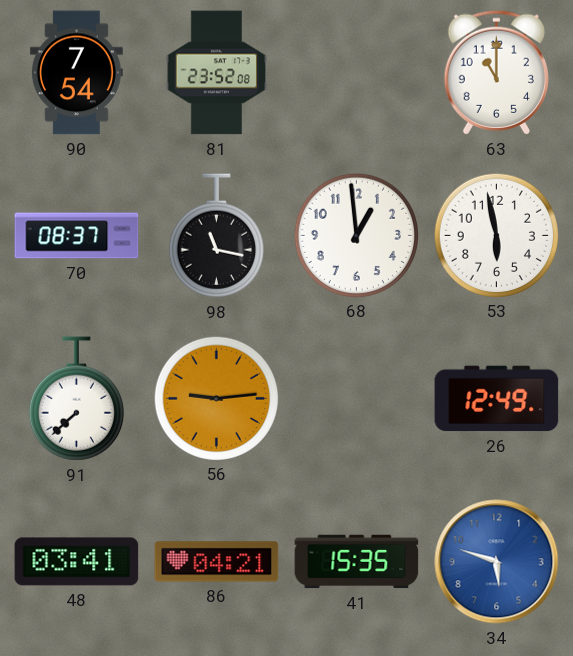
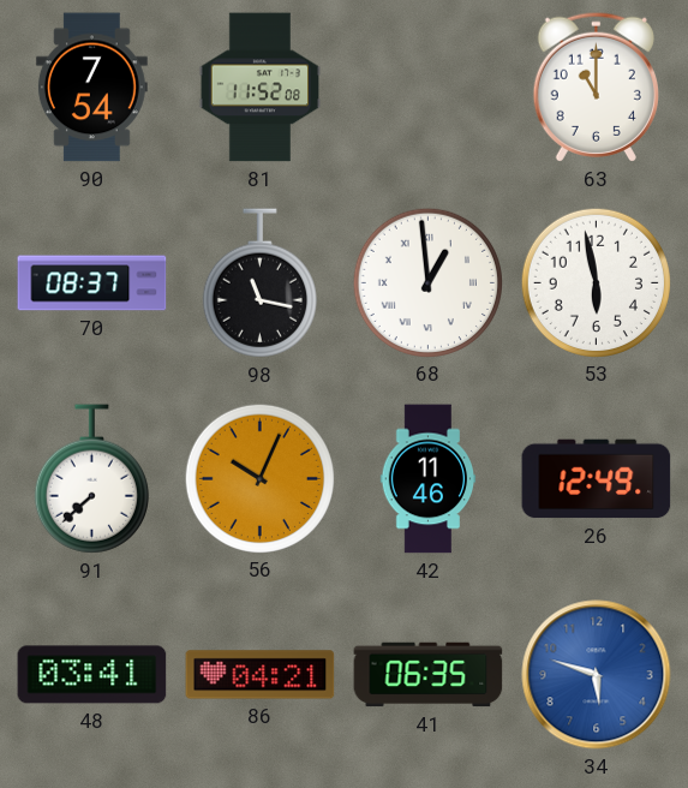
81: 23:52 -> 11:52
68 numerals: Arabic -> Roman
56: 9:14 -> 10:04
42: none -> 11:46
41: 15:35 -> 06:35
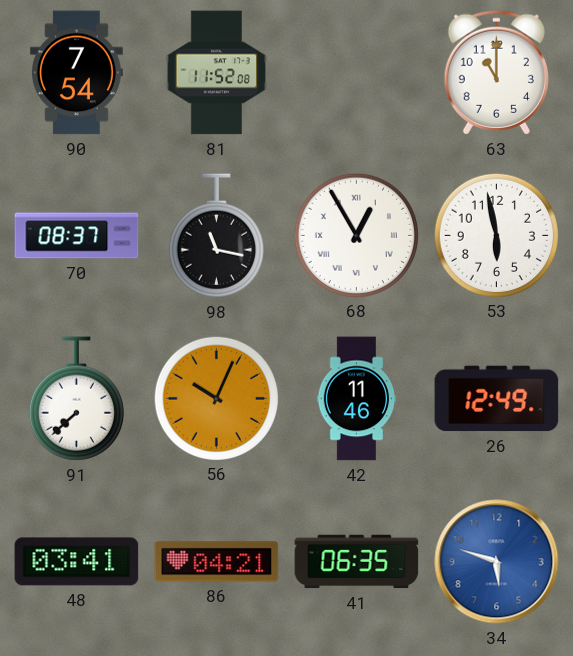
68: 12:59 -> 12:55
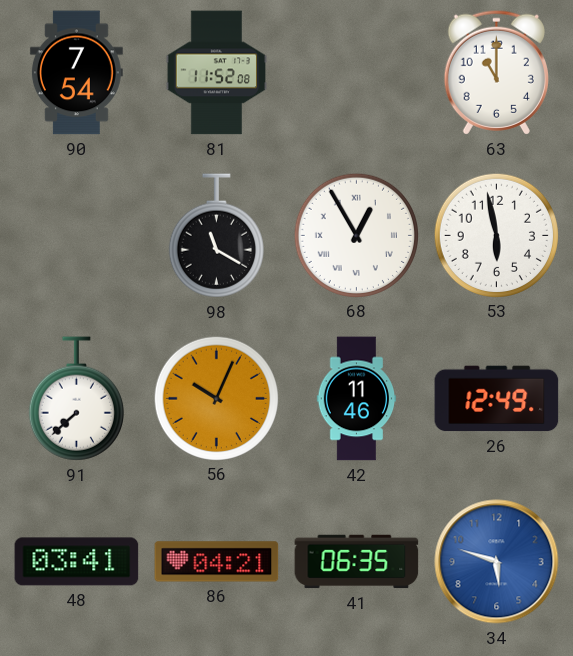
70: 08:37 -> none
98: 11:17 -> 11:20
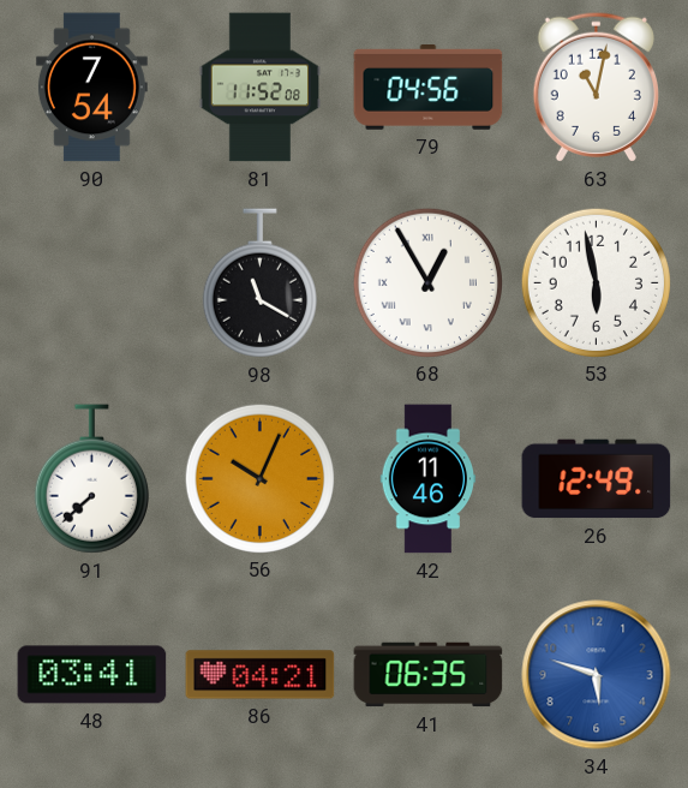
79: none -> 04:56
63: 11:00 -> 11:02
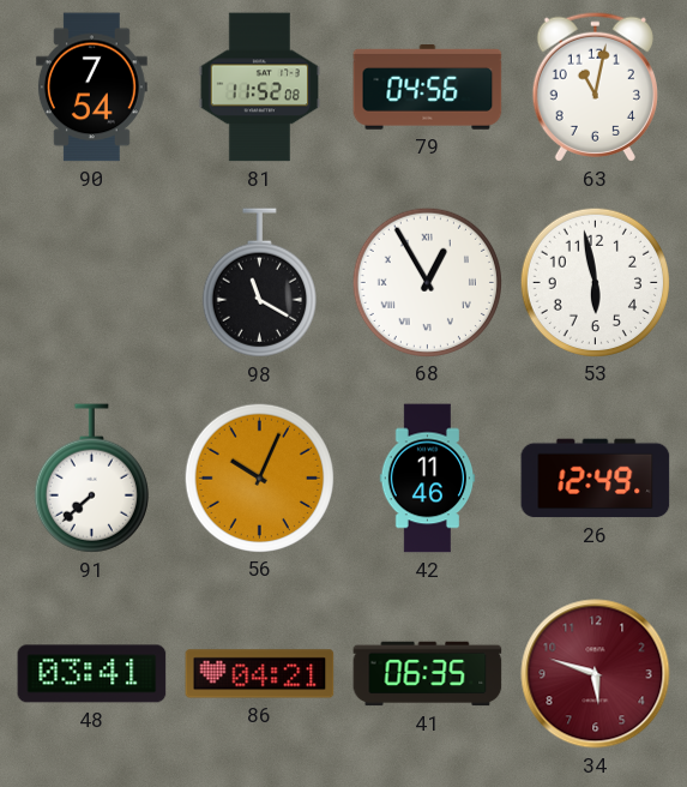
34 dial: blue -> burgundy
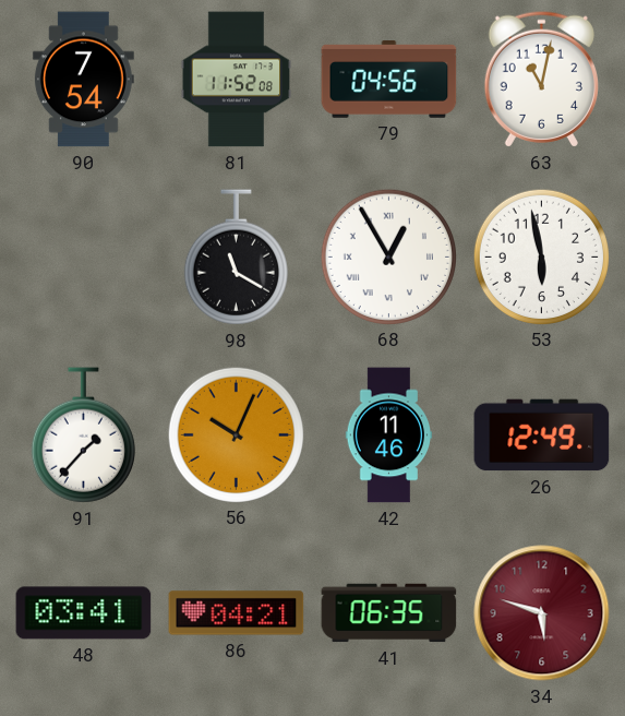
91: 7:38 -> 1:37
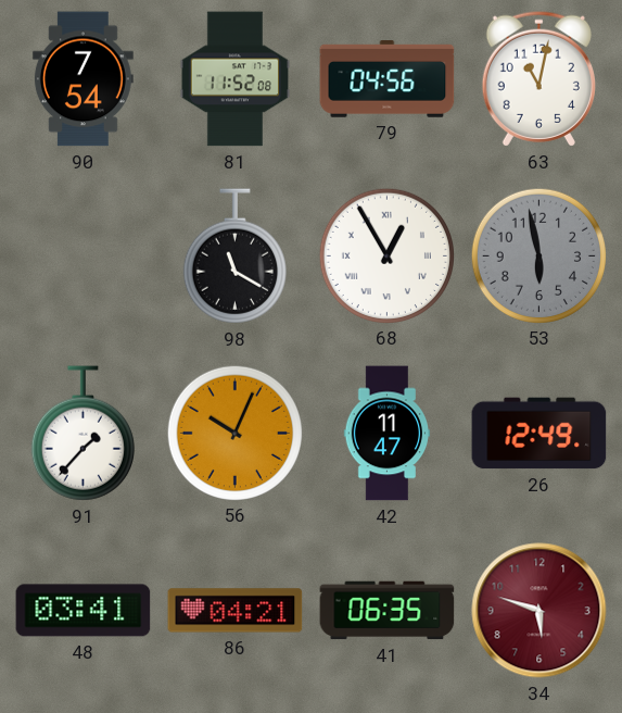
53 dial: white -> grey
42: 11:46 -> 11:47
